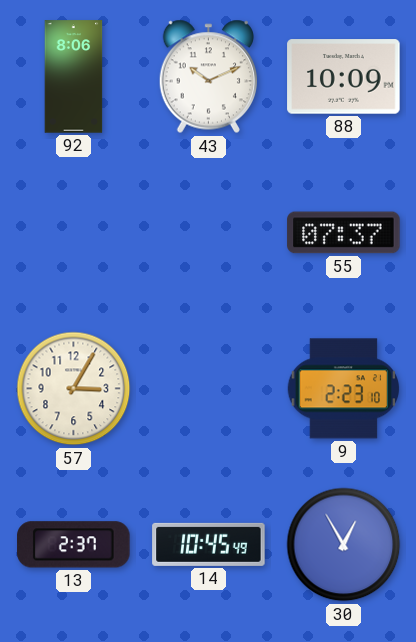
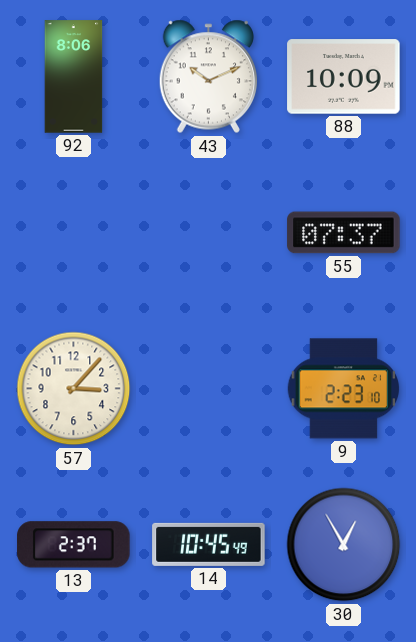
57: 3:05 -> 3:07
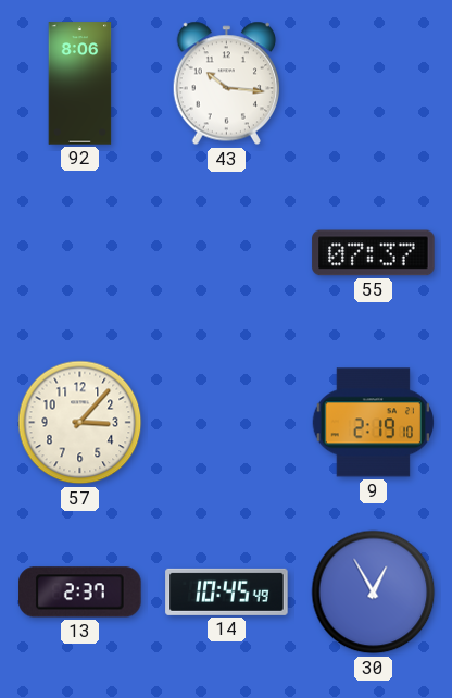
43: 10:11 -> 10:16
88: 10:09 -> none
9: 2:23 -> 2:19
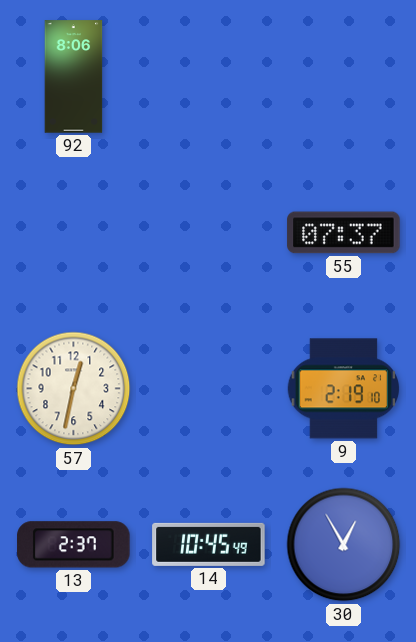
43: 10:16 -> none
57: 3:07 -> 12:32
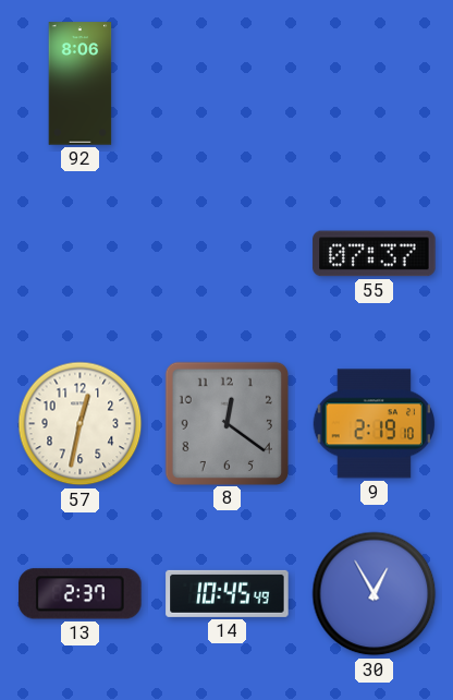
8: none -> 12:21
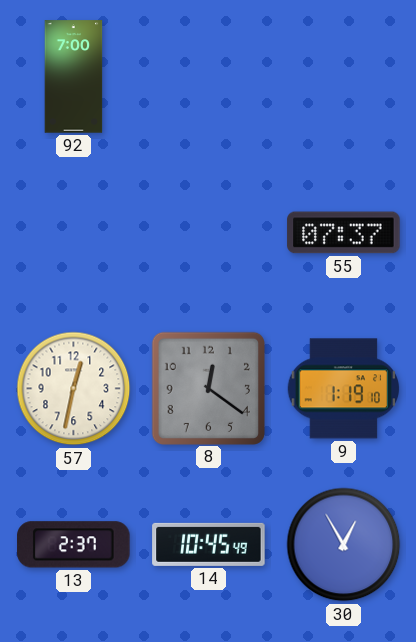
92: 8:06 -> 7:00
9: 2:19 -> 1:19
